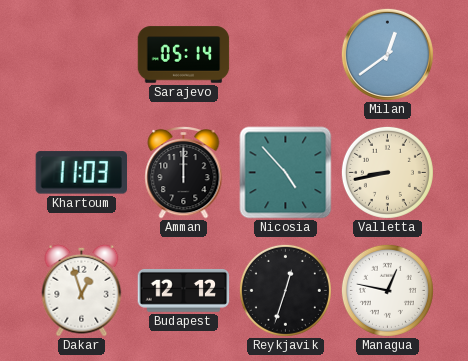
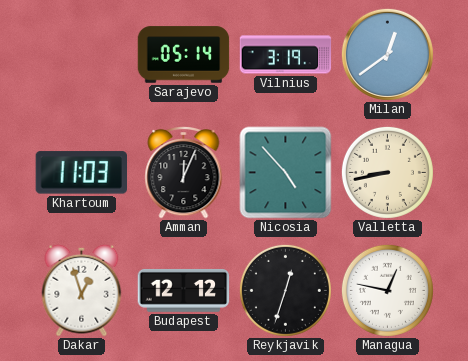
Vilnius: none -> 3:19
Amman: 12:00 -> 12:04
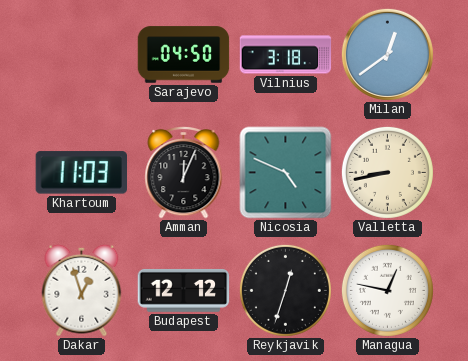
Sarajevo: 05:14 -> 04:50
Vilnius: 3:19 -> 3:18
Nicosia: 4:53 -> 4:49
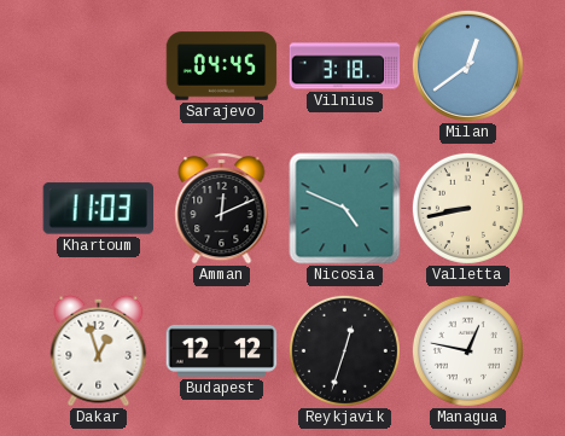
Sarajevo: 04:50 -> 04:45
Amman: 12:04 -> 12:11
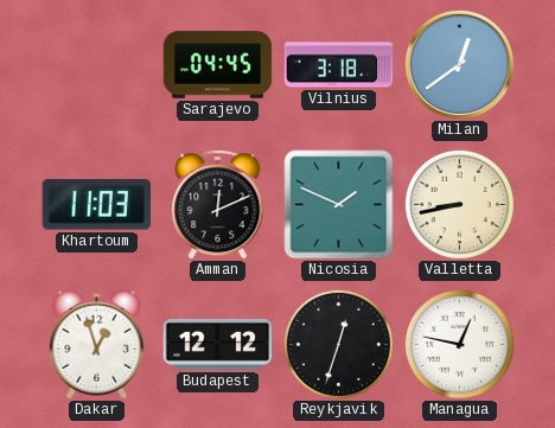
Nicosia: 4:49 -> 1:49
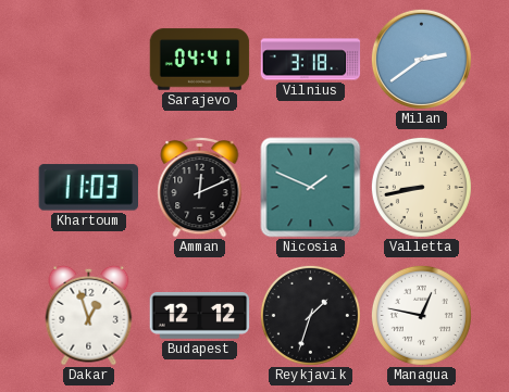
Sarajevo: 04:45 -> 04:41
Milan: 12:39 -> 2:39
Reykjavik: 12:33 -> 1:33
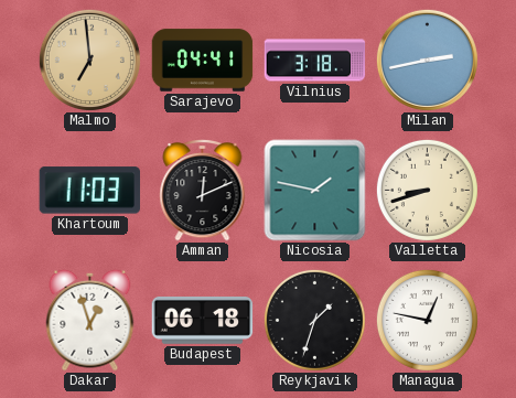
Malmo: none -> 6:59
Milan: 2:39 -> 2:43
Nicosia: 1:49 -> 1:47
Valletta: 8:43 -> 8:42
Budapest: 12:12 -> 06:18
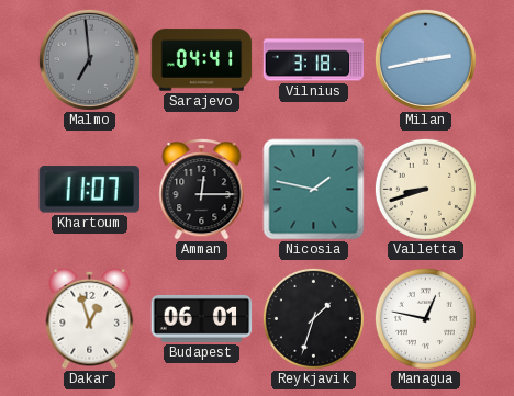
Malmo dial: champagne -> grey
Khartoum: 11:03 -> 11:07
Amman: 12:11 -> 12:15
Budapest: 06:18 -> 06:01
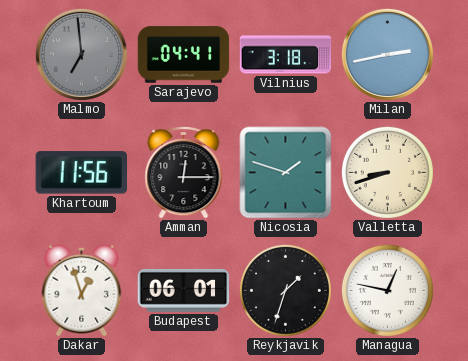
Khartoum: 11:07 -> 11:56
Nicosia: 1:47 -> 1:48
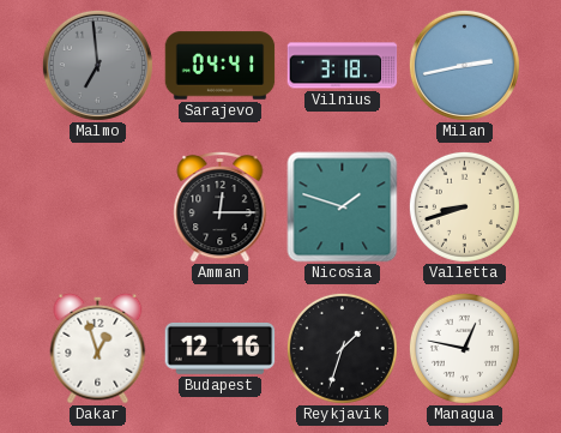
Khartoum: 11:56 -> none
Budapest: 06:01 -> 12:16
